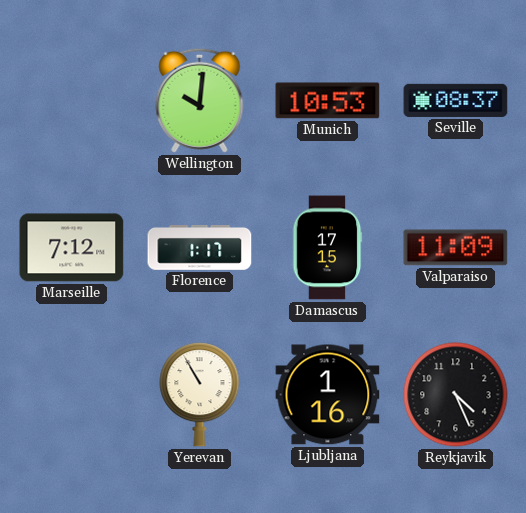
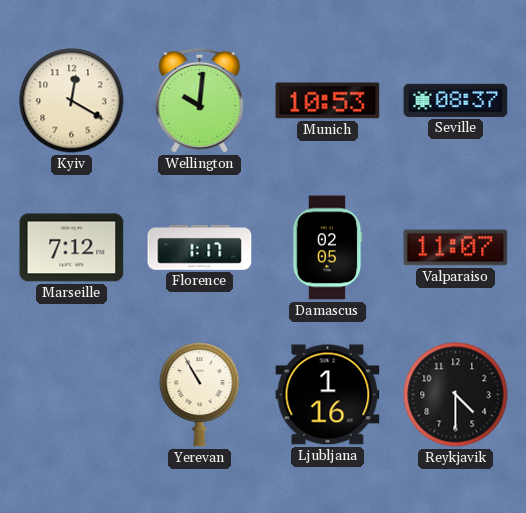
Kyiv: none -> 12:20
Damascus: 17:15 -> 02:05
Valparaiso: 11:09 -> 11:07
Reykjavik: 4:26 -> 4:30
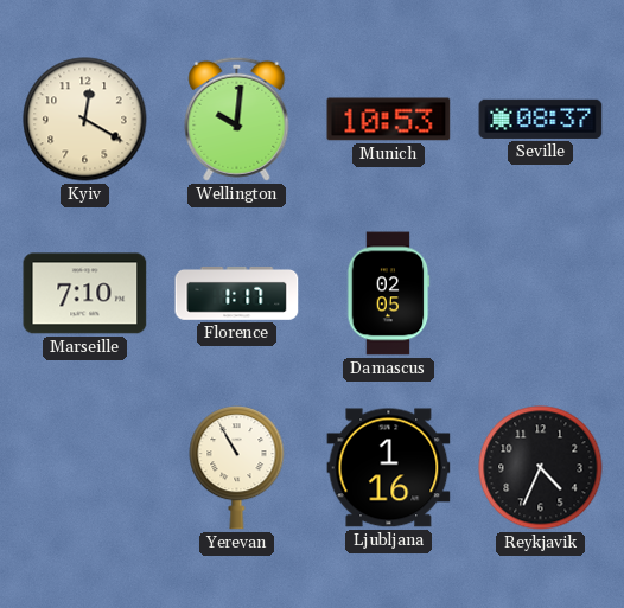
Marseille: 7:12 -> 7:10
Valparaiso: 11:07 -> none
Reykjavik: 4:30 -> 4:34
